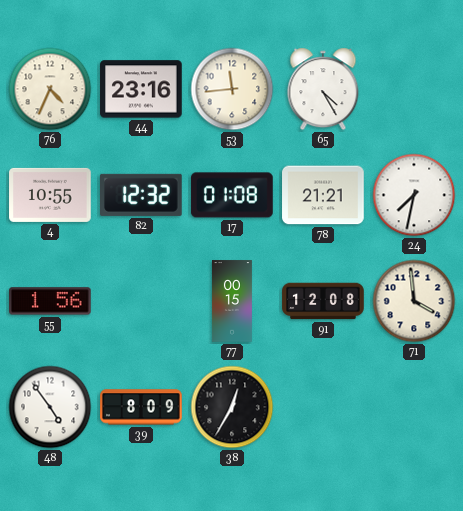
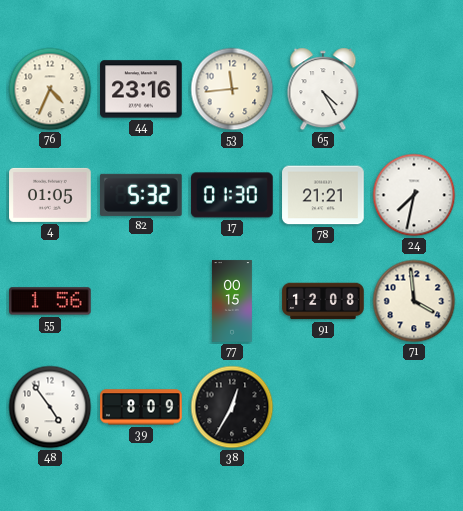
4: 10:55 -> 01:05
82: 12:32 -> 5:32
17: 01:08 -> 01:30
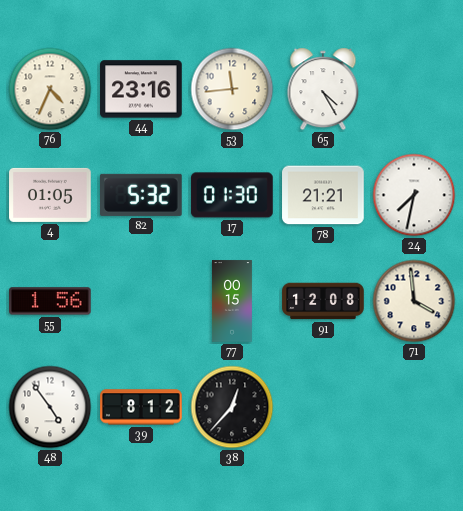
39: 8:09 -> 8:12
38: 12:35 -> 12:37
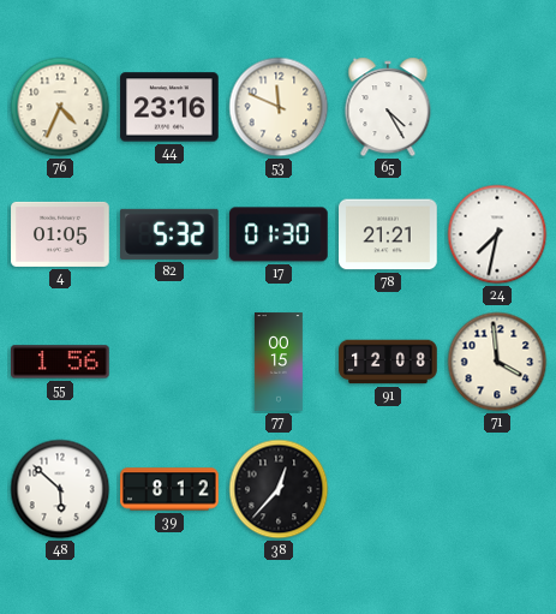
53: 11:44 -> 11:49
48: 4:54 -> 5:52
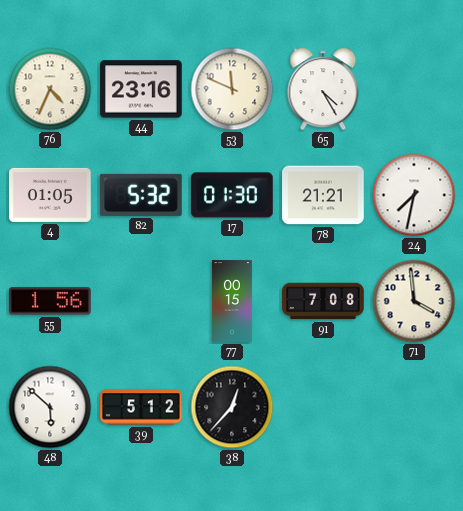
91: 12:08 -> 7:08
39: 8:12 -> 5:12
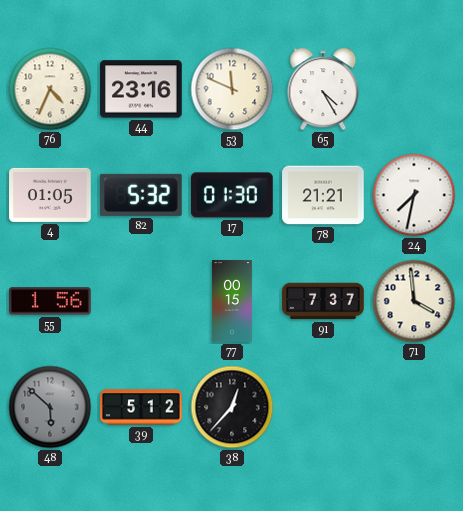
91: 7:08 -> 7:37
48 dial: white -> grey
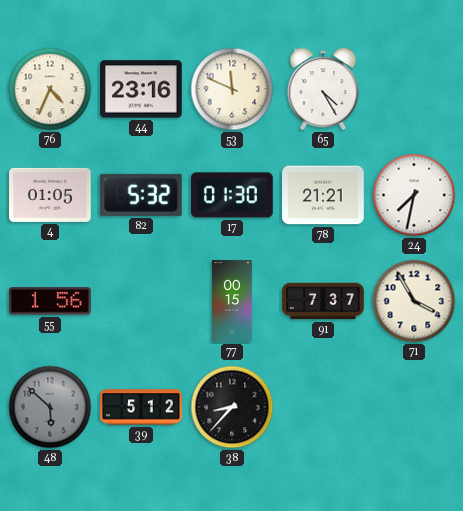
71: 3:59 -> 3:55
38: 12:37 -> 8:37
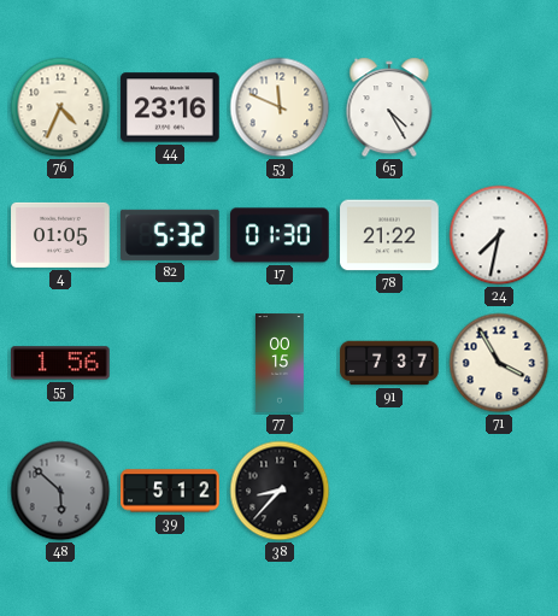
78: 21:21 -> 21:22
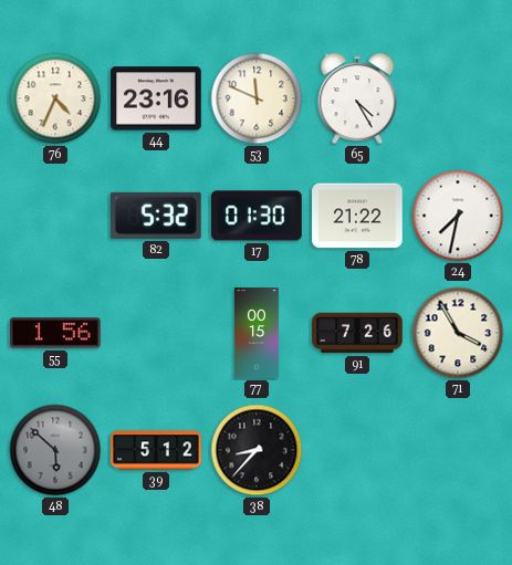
4: 01:05 -> none
91: 7:37 -> 7:26
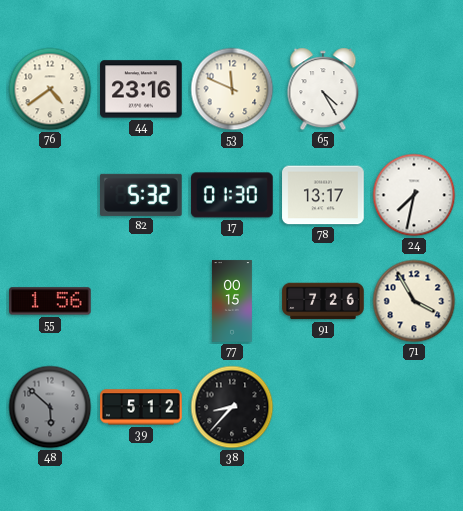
76: 4:34 -> 4:39
78: 21:22 -> 13:17
